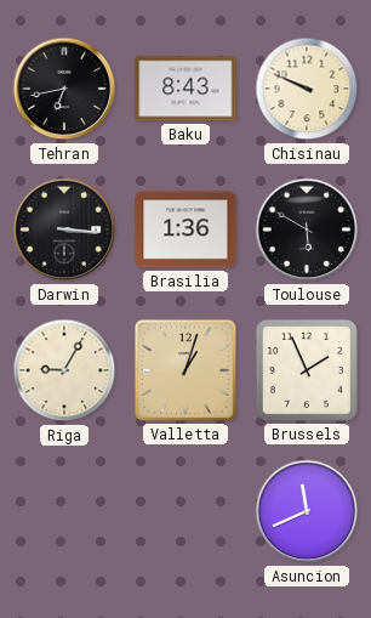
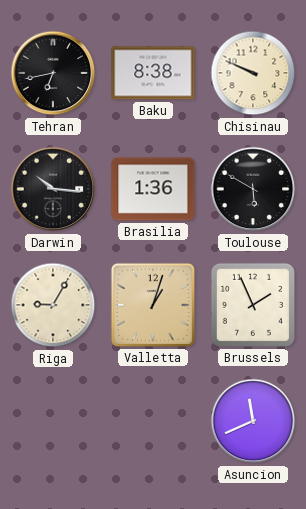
Baku: 8:43 -> 8:38
Darwin: 3:16 -> 10:16
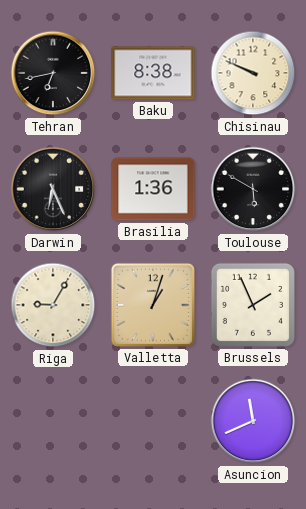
Darwin: 10:16 -> 6:26
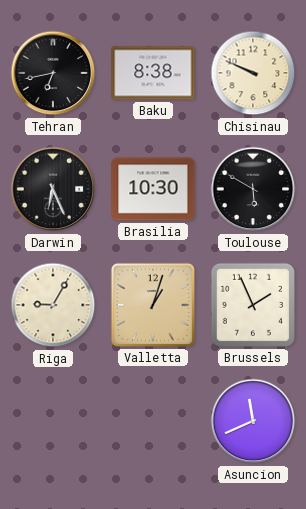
Brasilia: 1:36 -> 10:30
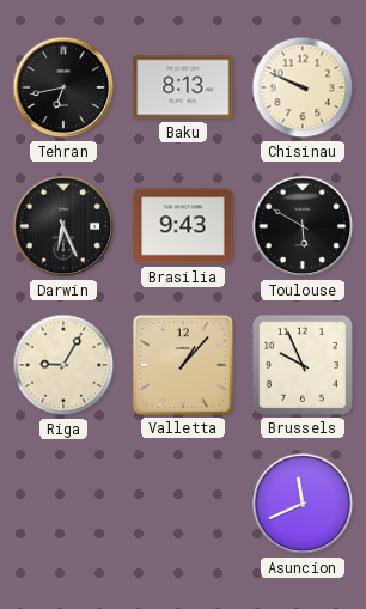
Baku: 8:38 -> 8:13
Brasilia: 10:30 -> 9:43
Valletta: 1:03 -> 1:07
Brussels: 1:56 -> 9:56
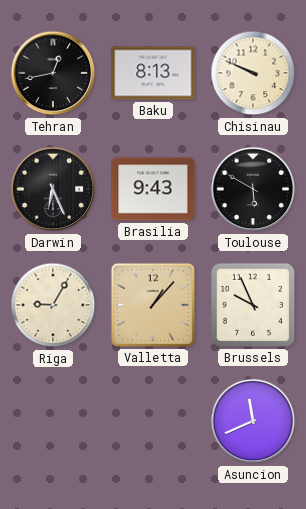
Tehran: 6:43 -> 12:43
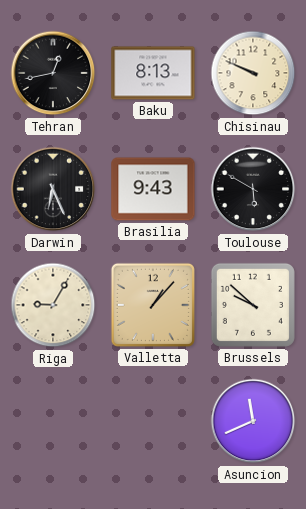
Brussels: 9:56 -> 9:52
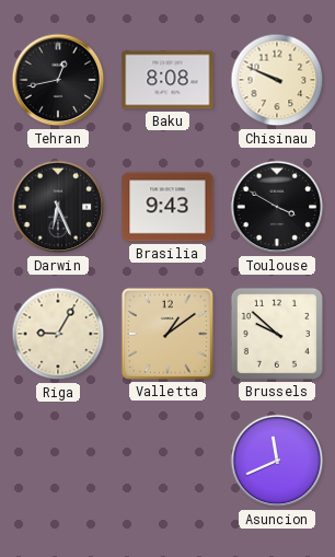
Baku: 8:13 -> 8:08
Toulouse: 5:50 -> 3:50
Valletta: 1:07 -> 1:09
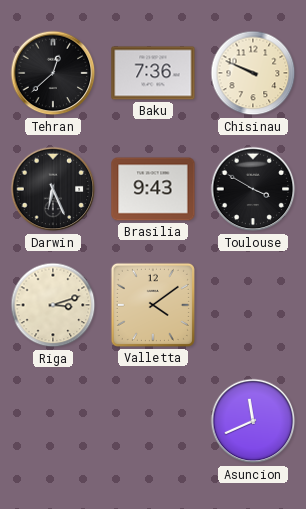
Tehran: 12:43 -> 12:38
Baku: 8:08 -> 7:36
Riga: 9:05 -> 3:12
Valletta: 1:09 -> 4:09
Brussels: 9:52 -> none
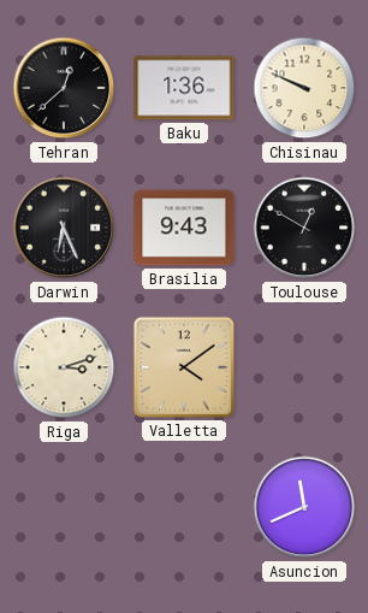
Baku: 7:36 -> 1:36
Toulouse: 3:50 -> 12:50
